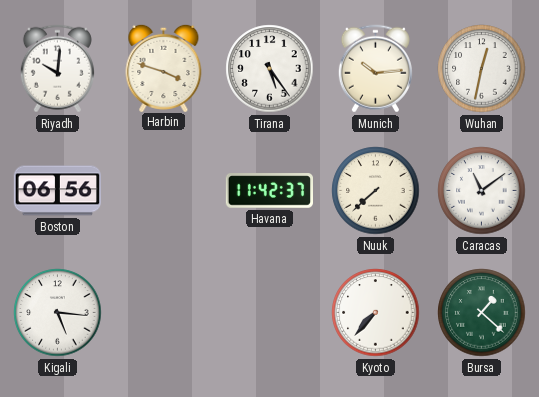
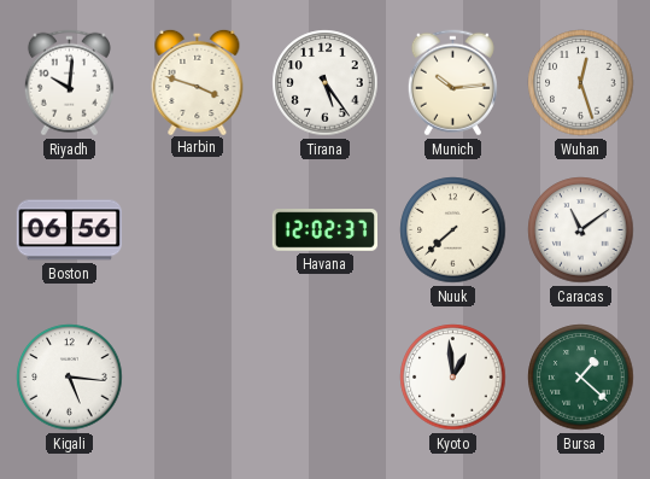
Wuhan: 12:32 -> 12:27
Havana: 11:42 -> 12:02
Kyoto: 7:37 -> 12:59
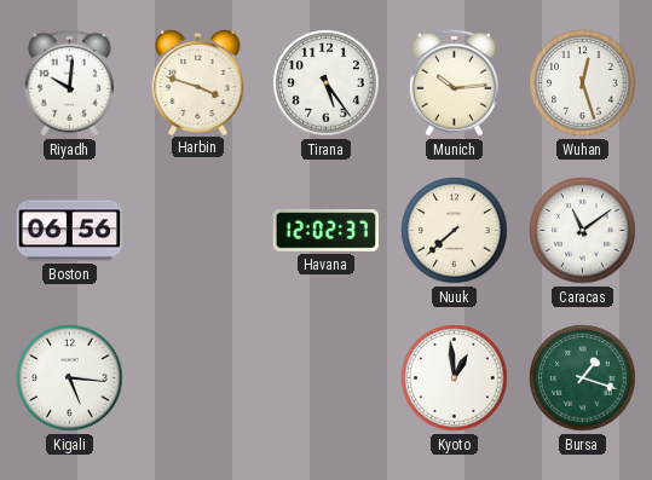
Bursa: 1:22 -> 1:18
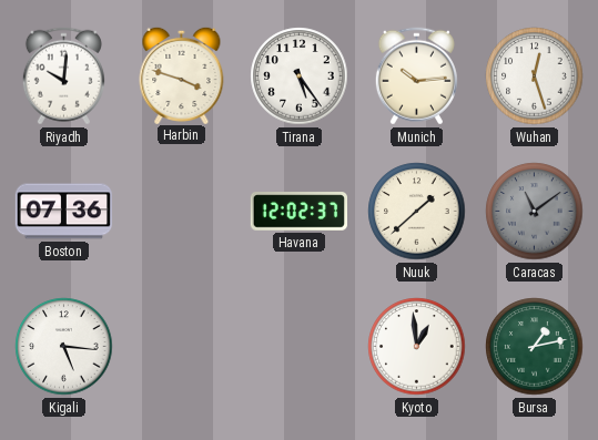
Boston: 06:56 -> 07:36
Nuuk: 7:38 -> 1:38
Caracas dial: white -> grey
Bursa: 1:18 -> 1:13
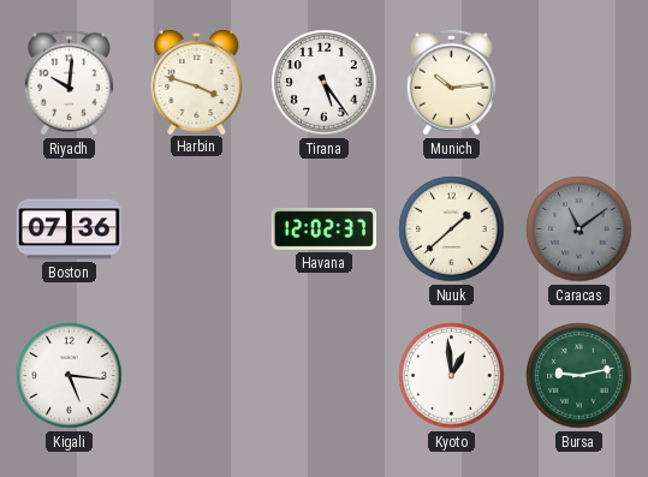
Wuhan: 12:27 -> none
Bursa: 1:13 -> 9:13
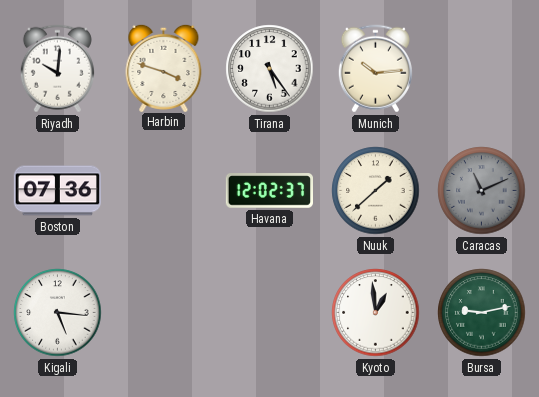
Caracas: 11:09 -> 11:11
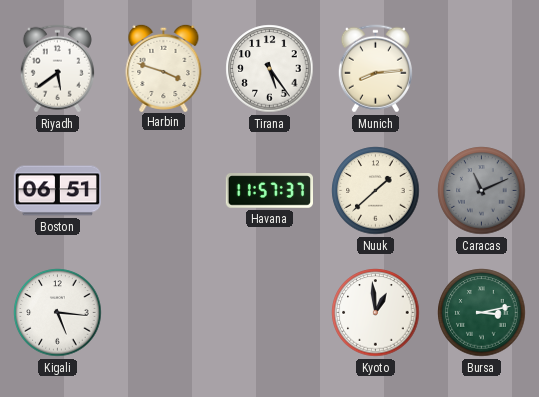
Riyadh: 10:01 -> 5:39
Munich: 10:14 -> 8:14
Boston: 07:36 -> 06:51
Havana: 12:02 -> 11:57
Bursa: 9:13 -> 3:13
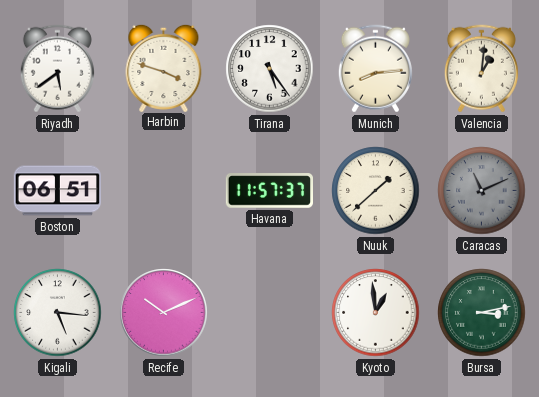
Valencia: none -> 1:01
Recife: none -> 10:11
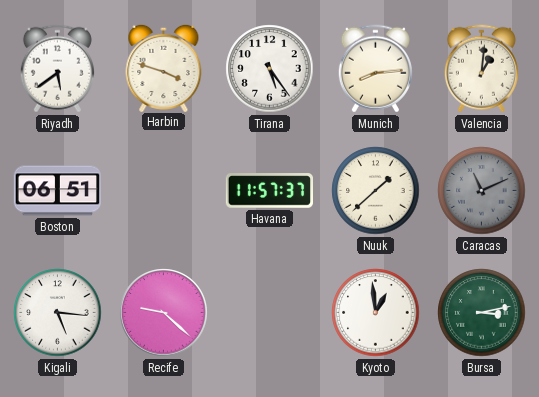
Recife: 10:11 -> 9:22
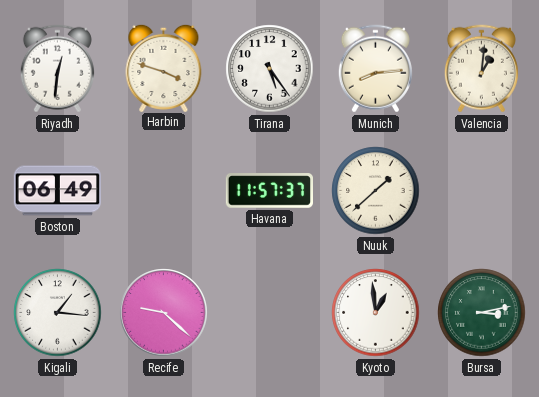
Riyadh: 5:39 -> 12:31
Boston: 06:51 -> 06:49
Caracas: 11:11 -> none
Kigali: 5:16 -> 1:16
